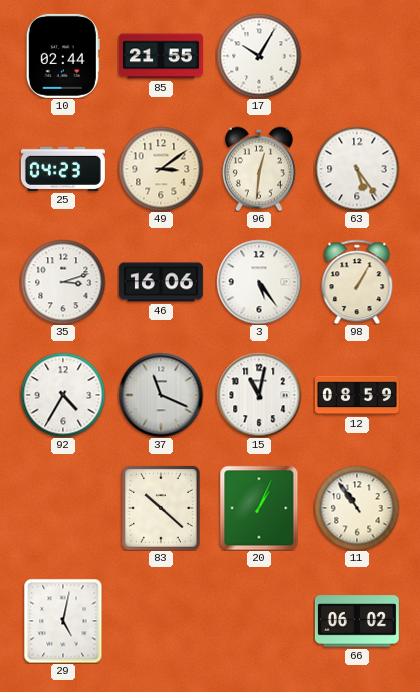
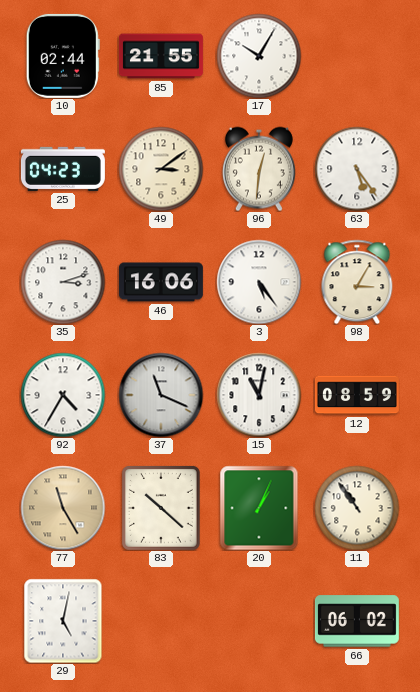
98: 1:05 -> 3:05
77: none -> 11:25
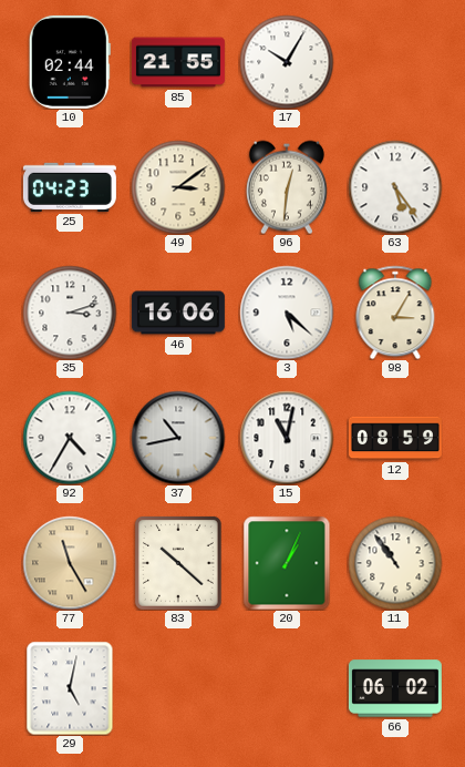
3: 5:24 -> 5:22
37: 11:19 -> 10:43
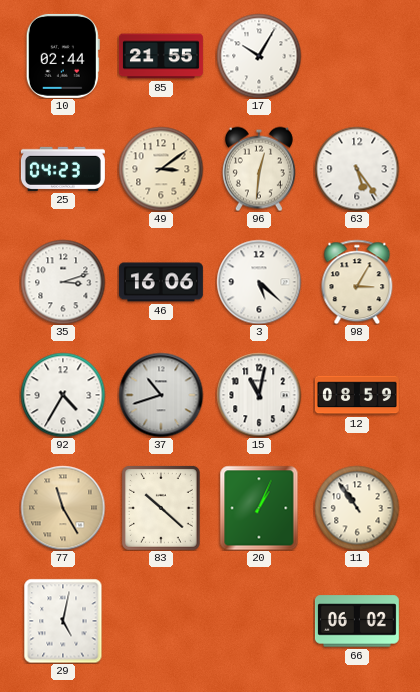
37: 10:43 -> 10:42
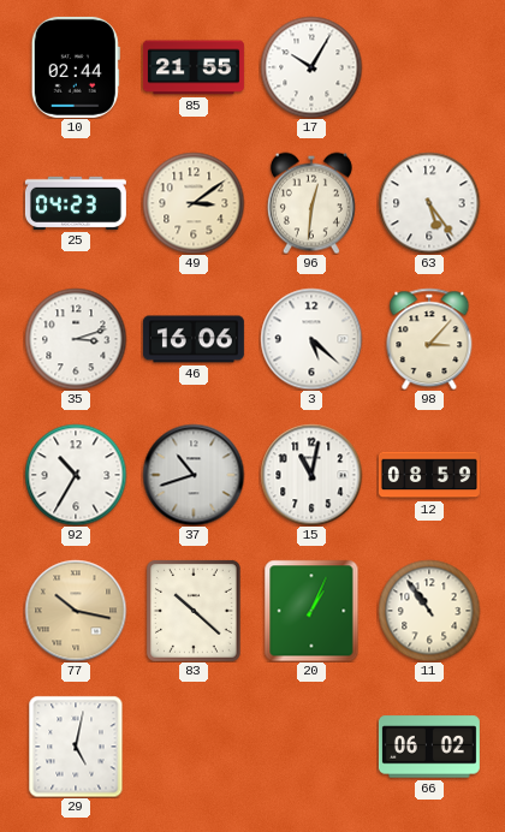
98: 3:05 -> 3:07
92: 4:35 -> 10:35
77: 11:25 -> 10:17
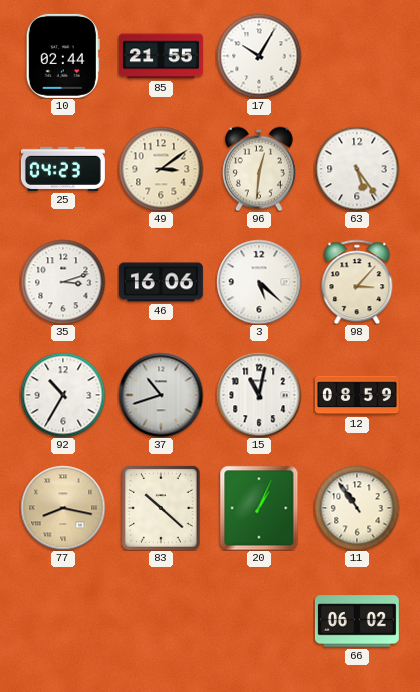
77: 10:17 -> 8:17
29: 5:02 -> none
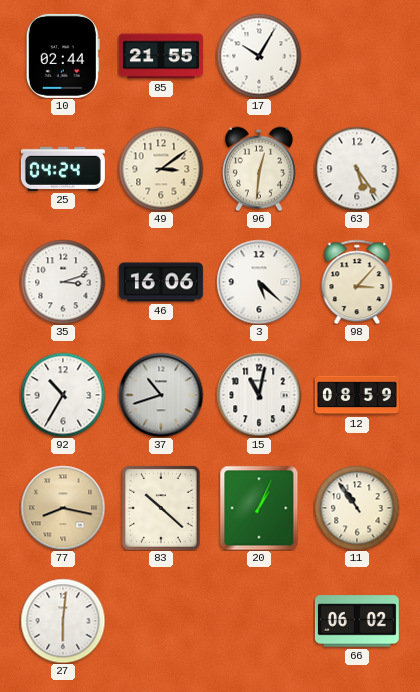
25: 04:23 -> 04:24
27: none -> 6:01
